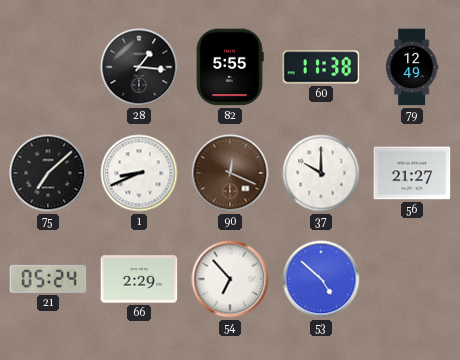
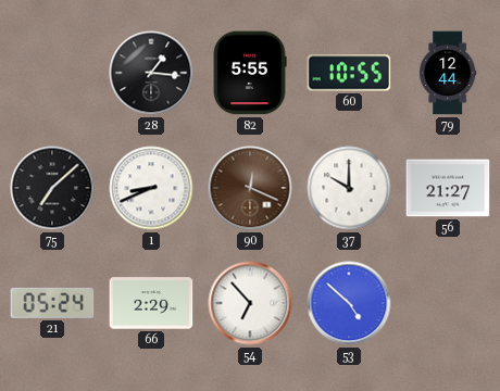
60: 11:38 -> 10:55
79: 12:49 -> 12:44
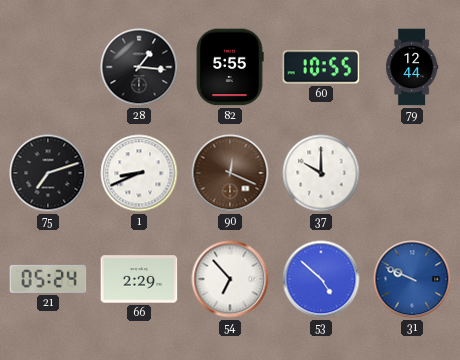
75: 7:08 -> 7:12
56: 21:27 -> none
31: none -> 9:49
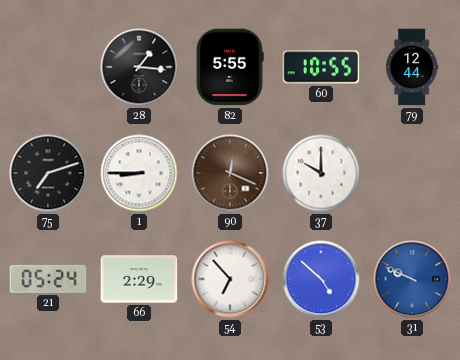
1: 8:41 -> 8:45
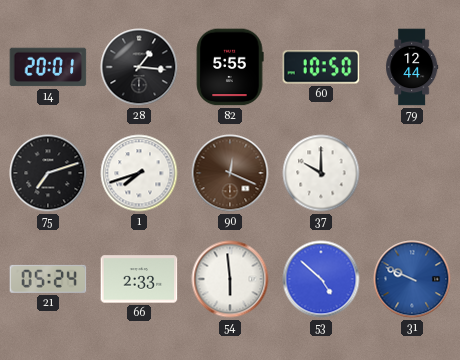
14: none -> 20:01
60: 10:55 -> 10:50
1: 8:45 -> 7:42
66: 2:29 -> 2:33
54: 6:53 -> 5:59
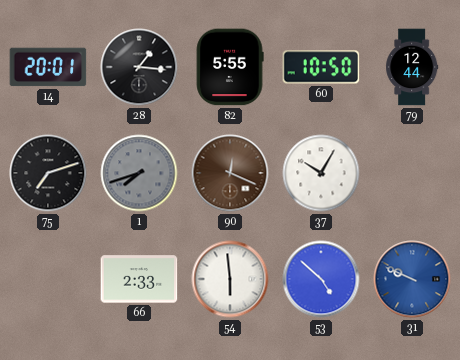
1 dial: white -> grey
37: 10:00 -> 10:05
21: 05:24 -> none
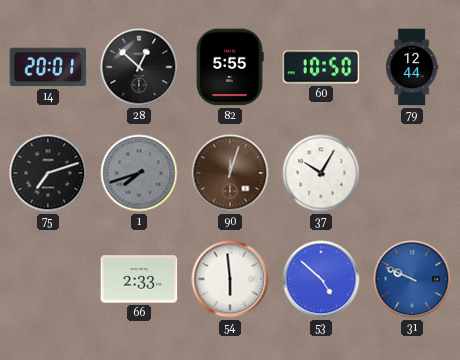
28: 1:16 -> 12:52
90: 12:19 -> 12:03
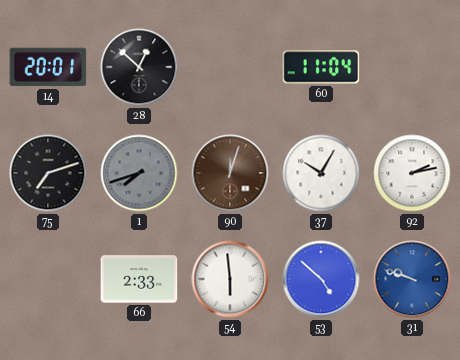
82: 5:55 -> none
60: 10:50 -> 11:04
79: 12:44 -> none
92: none -> 2:13
31: 9:49 -> 9:48
